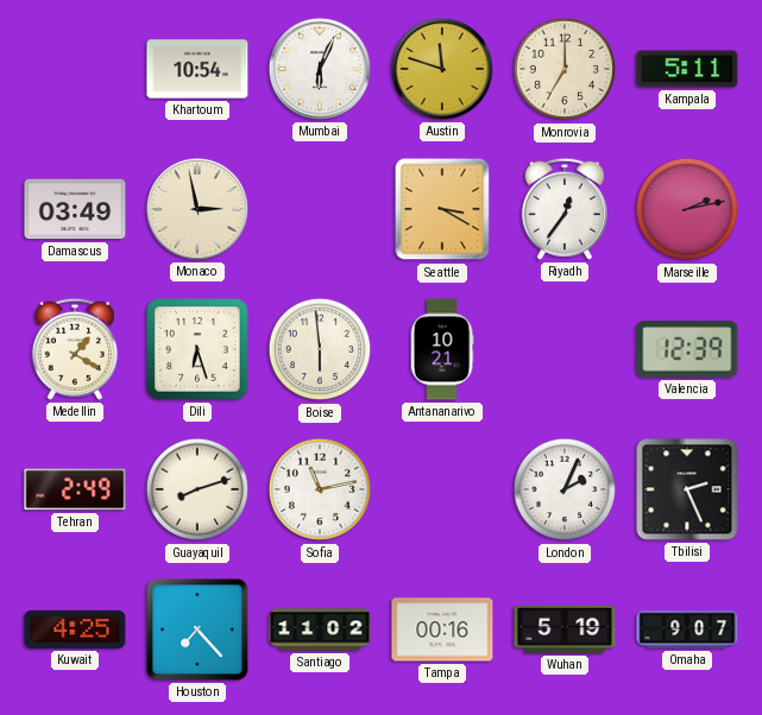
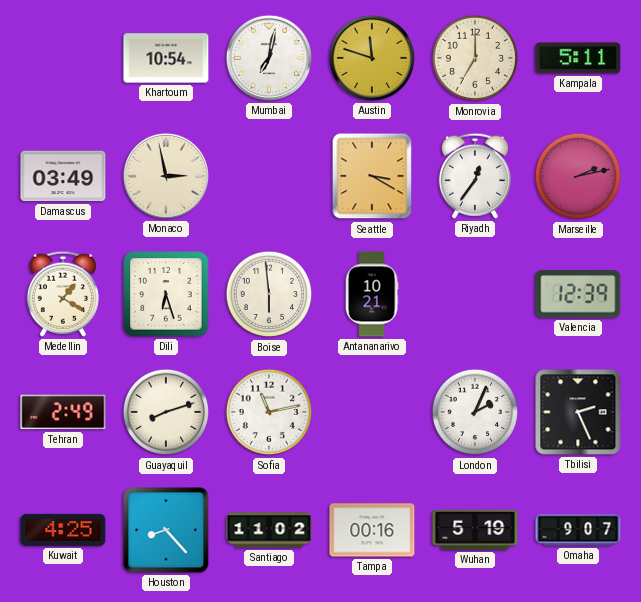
Mumbai: 6:04 -> 7:02
Houston: 7:23 -> 8:23
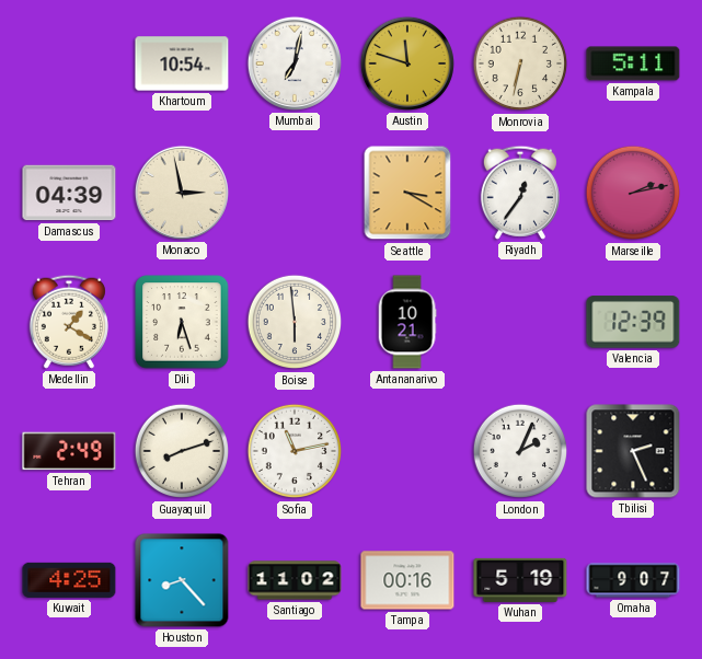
Monrovia: 7:00 -> 6:32
Damascus: 03:49 -> 04:39
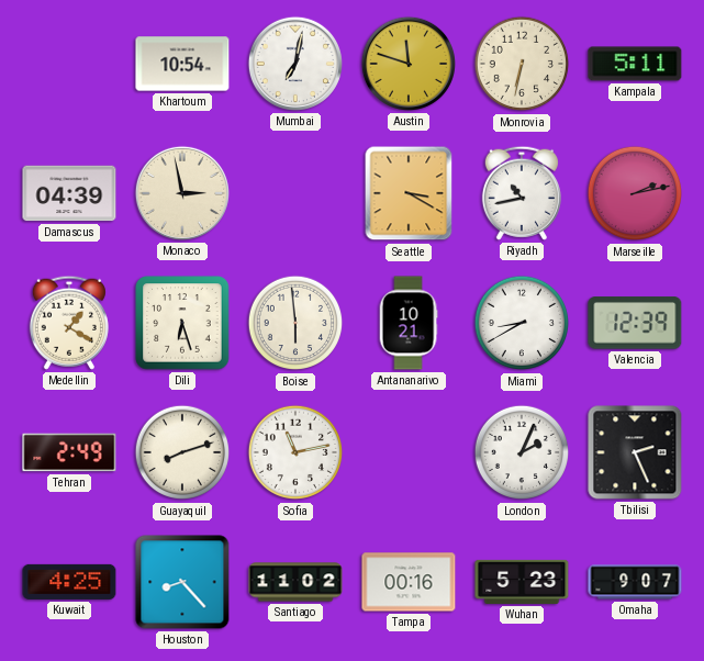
Riyadh: 12:36 -> 10:43
Miami: none -> 8:40
Wuhan: 5:19 -> 5:23
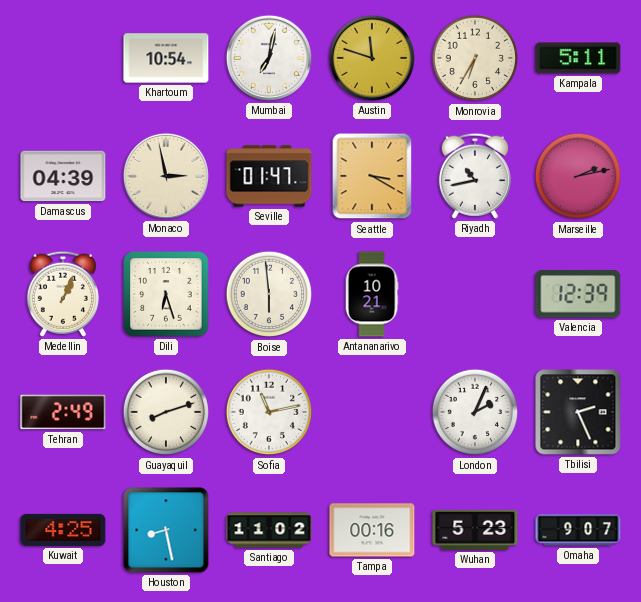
Monrovia: 6:32 -> 6:35
Seville: none -> 01:47
Medellin: 1:20 -> 1:04
Miami: 8:40 -> none
Houston: 8:23 -> 8:28
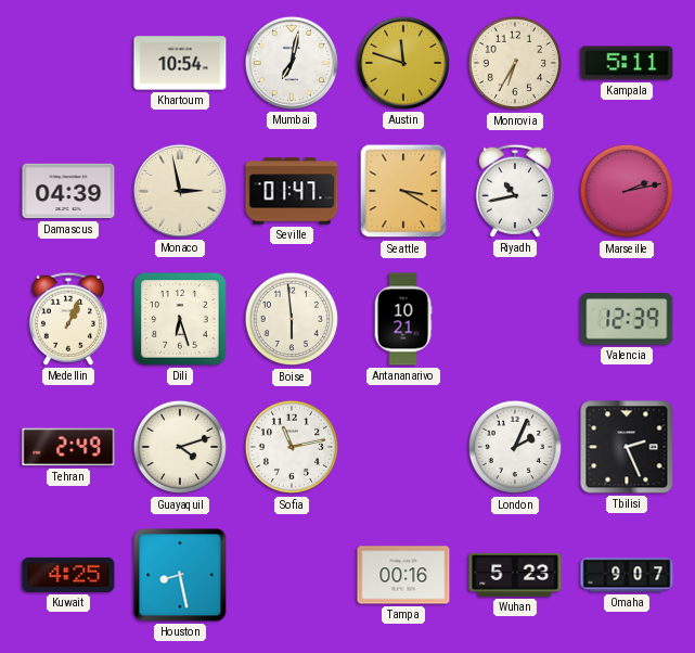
Guayaquil: 8:12 -> 4:12
Santiago: 11:02 -> none
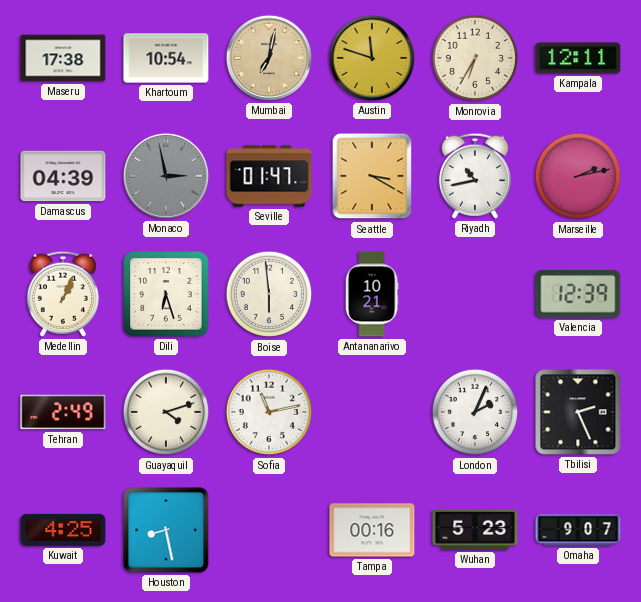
Maseru: none -> 17:38
Mumbai dial: white -> champagne
Kampala: 5:11 -> 12:11
Monaco dial: cream -> grey
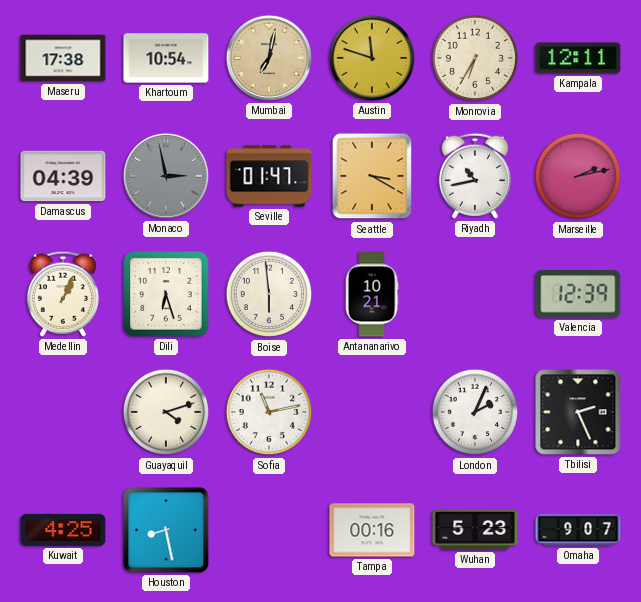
Tehran: 2:49 -> none
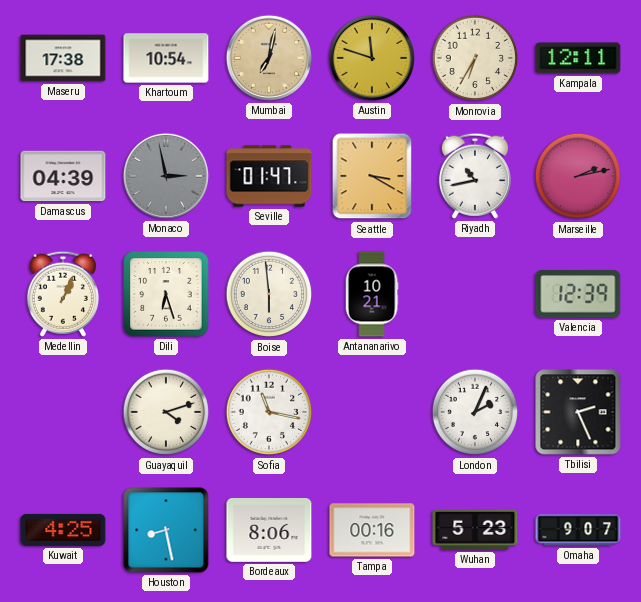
Sofia: 11:13 -> 11:17
Bordeaux: none -> 8:06
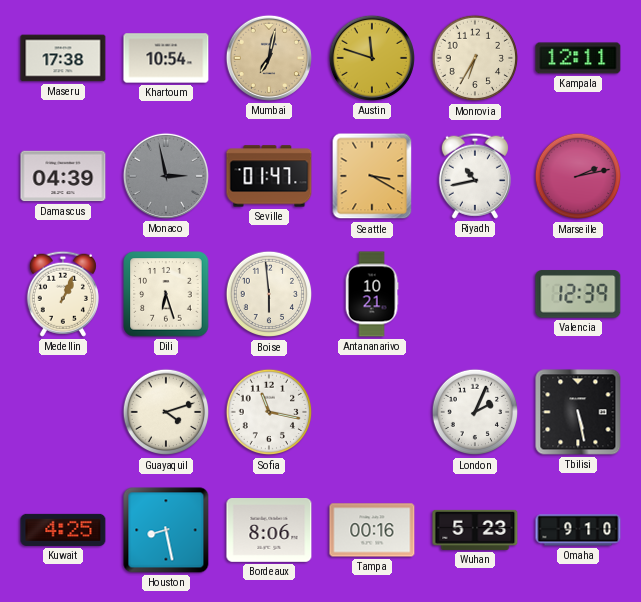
Tbilisi: 2:26 -> 5:28
Omaha: 9:07 -> 9:10
